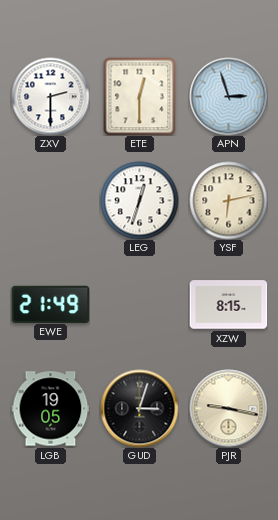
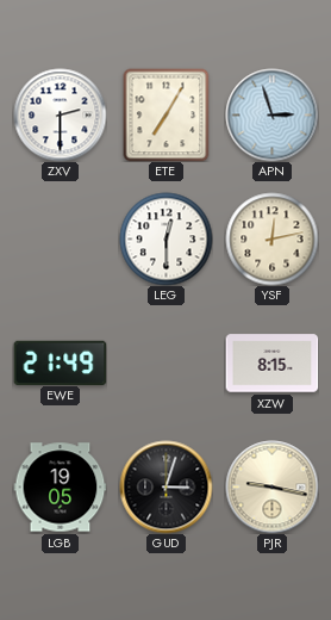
ETE: 12:30 -> 7:05
LEG: 12:33 -> 12:30
YSF: 6:13 -> 12:13
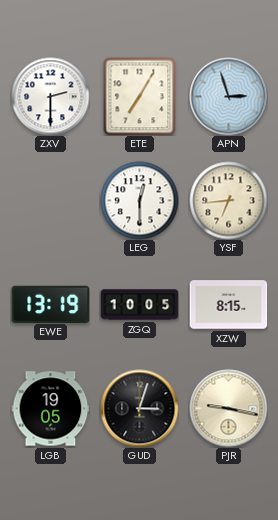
YSF: 12:13 -> 6:44
EWE: 21:49 -> 13:19
ZGQ: none -> 10:05
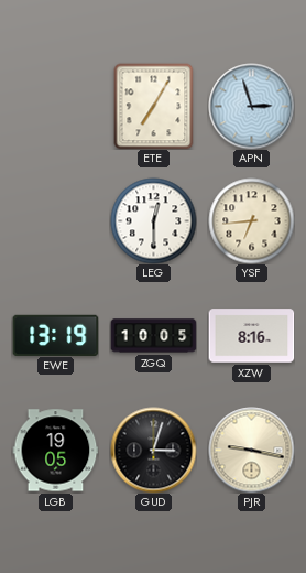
ZXV: 2:30 -> none
XZW: 8:15 -> 8:16
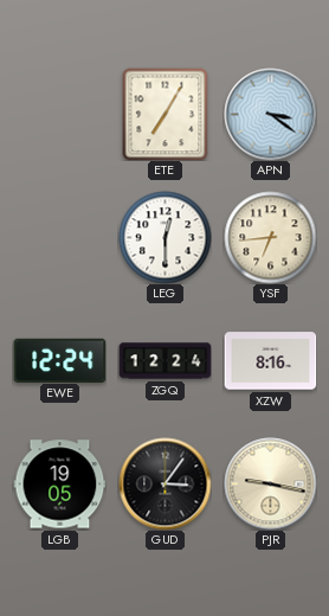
APN: 2:57 -> 3:21
EWE: 13:19 -> 12:24
ZGQ: 10:05 -> 12:24
GUD: 3:03 -> 3:06
